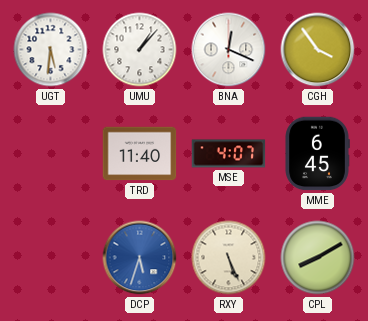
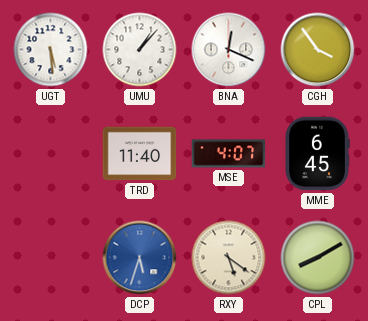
UGT: 5:31 -> 5:29
RXY: 5:26 -> 5:21
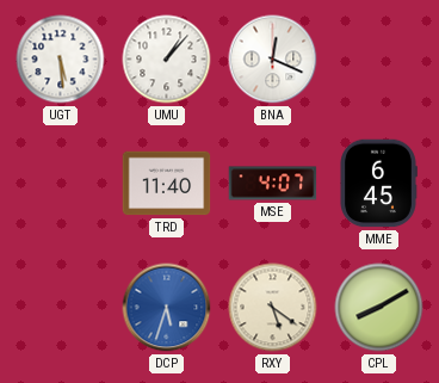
CGH: 3:54 -> none
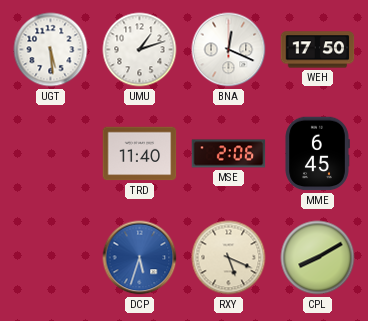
UMU: 1:07 -> 1:12
WEH: none -> 17:50
MSE: 4:07 -> 2:06
RXY: 5:21 -> 5:19
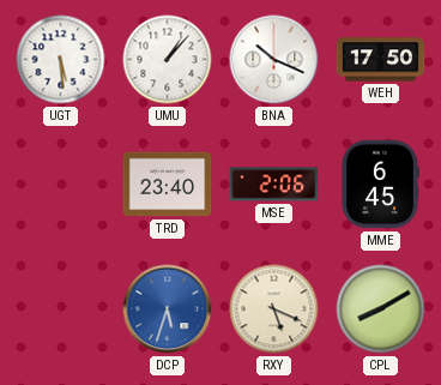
UMU: 1:12 -> 1:07
BNA: 12:19 -> 10:19
TRD: 11:40 -> 23:40
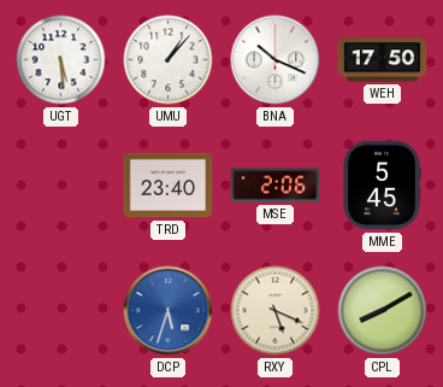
MME: 6:45 -> 5:45
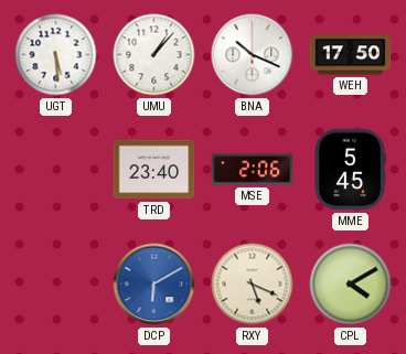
DCP: 5:33 -> 6:10
CPL: 8:10 -> 4:10
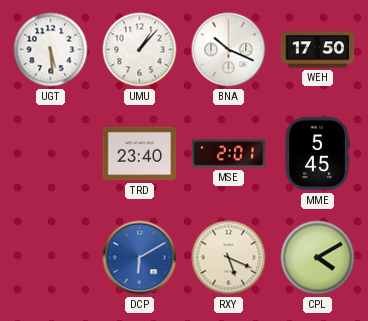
MSE: 2:06 -> 2:01
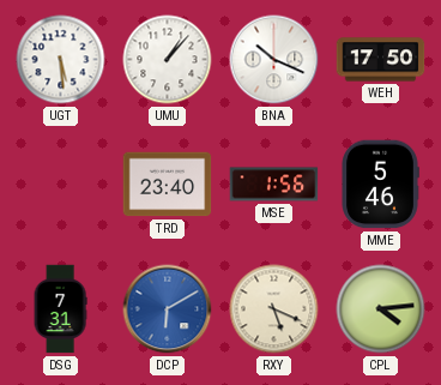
MSE: 2:01 -> 1:56
MME: 5:45 -> 5:46
DSG: none -> 7:31
CPL: 4:10 -> 4:14
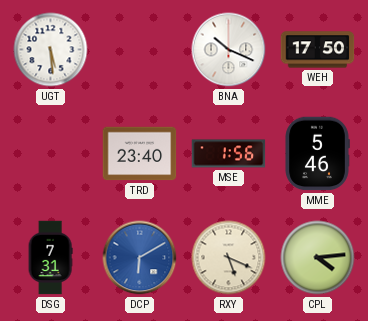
UMU: 1:07 -> none
